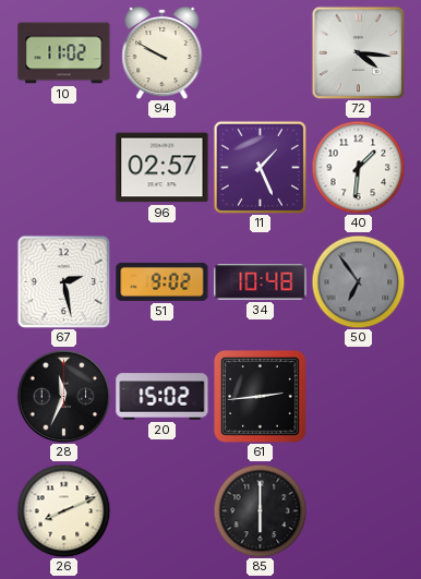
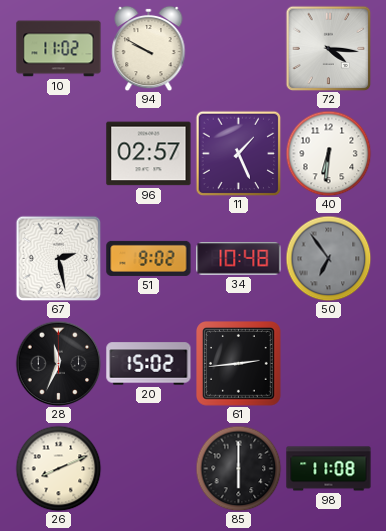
40: 1:31 -> 6:31
98: none -> 11:08
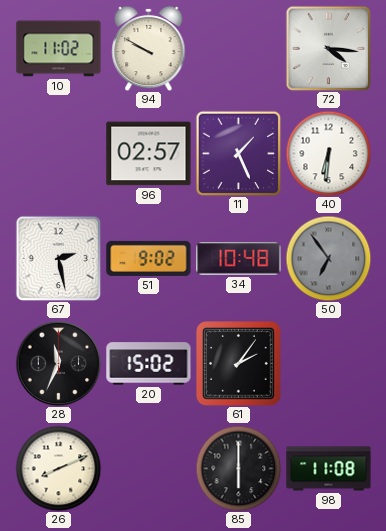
61: 2:44 -> 2:06
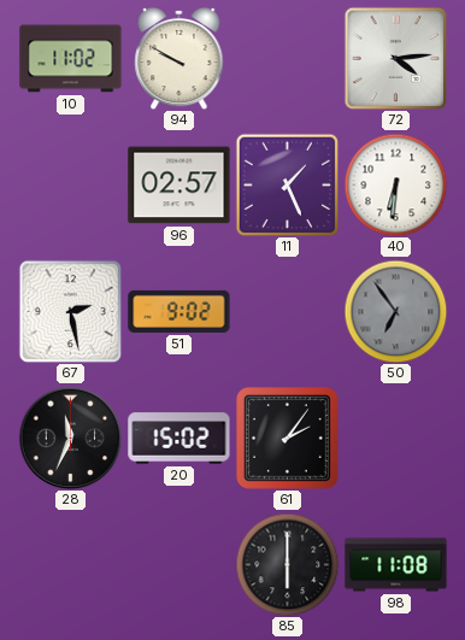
72: 4:16 -> 4:14
34: 10:48 -> none
26: 8:11 -> none
